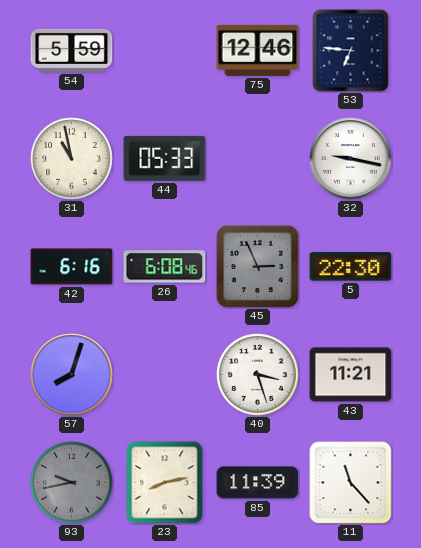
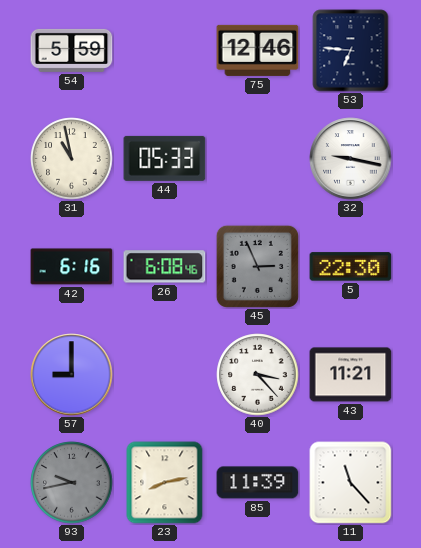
57: 8:03 -> 9:00
40: 3:27 -> 3:23
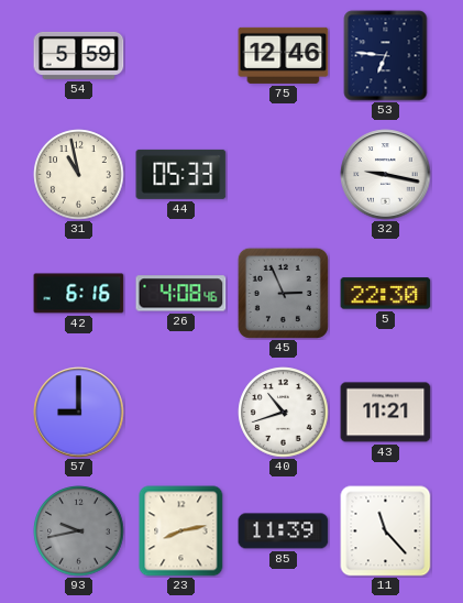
26: 6:08 -> 4:08
40: 3:23 -> 10:42
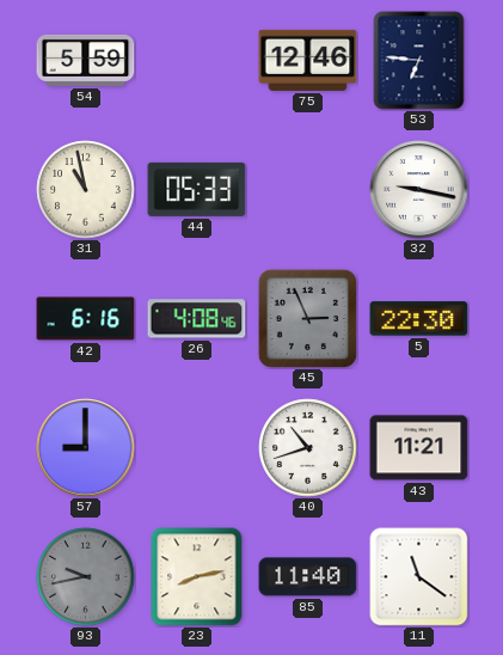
85: 11:39 -> 11:40
11: 11:23 -> 11:21
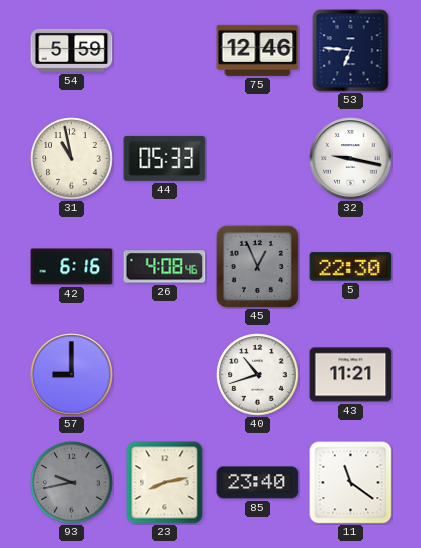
45: 2:56 -> 12:56
85: 11:40 -> 23:40
